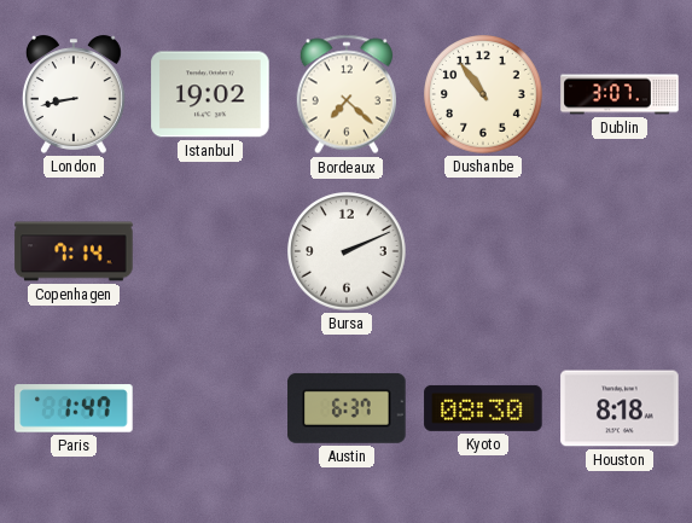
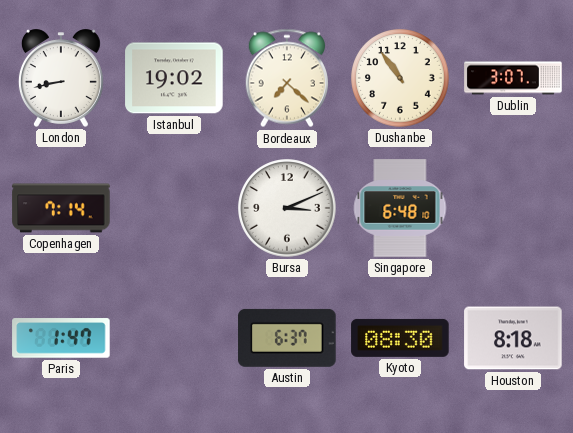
Bursa: 2:11 -> 3:11
Singapore: none -> 6:48
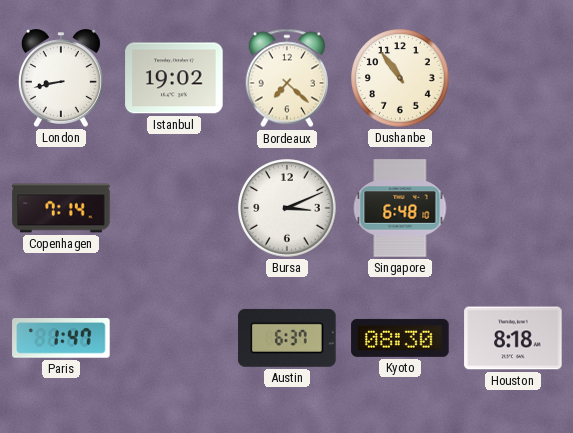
Dublin: 3:07 -> none
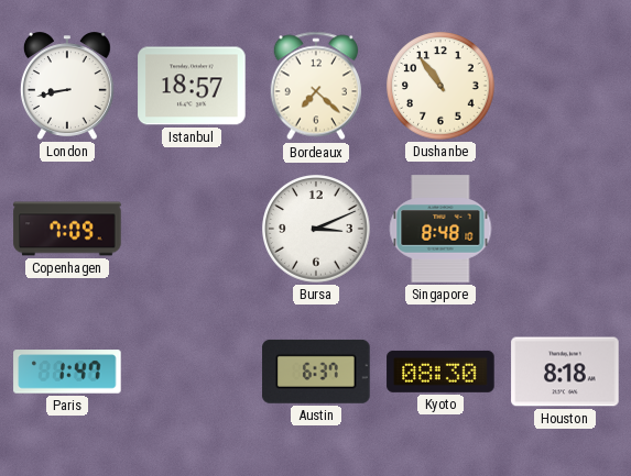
Istanbul: 19:02 -> 18:57
Copenhagen: 7:14 -> 7:09
Singapore: 6:48 -> 8:48
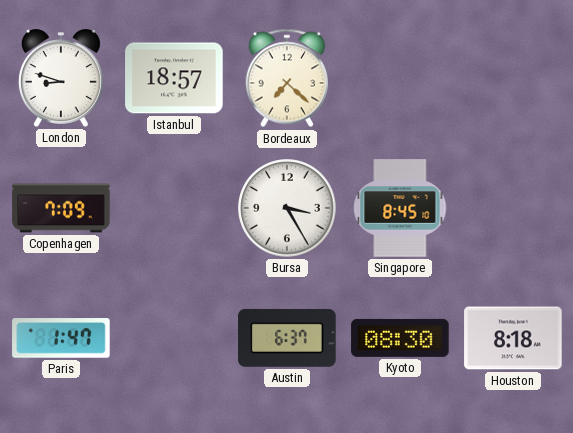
London: 8:43 -> 8:48
Dushanbe: 10:54 -> none
Bursa: 3:11 -> 3:25
Singapore: 8:48 -> 8:45
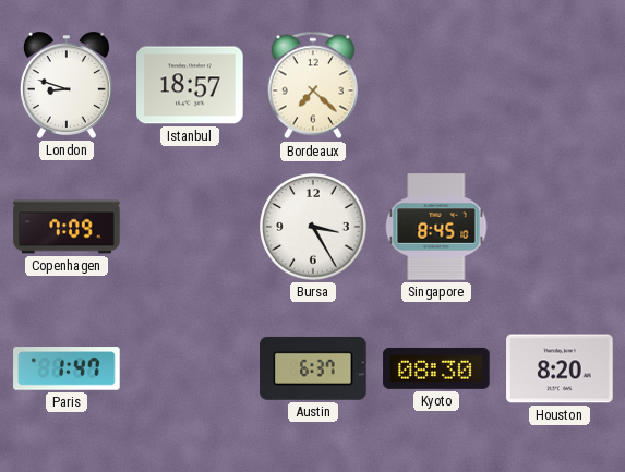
Houston: 8:18 -> 8:20
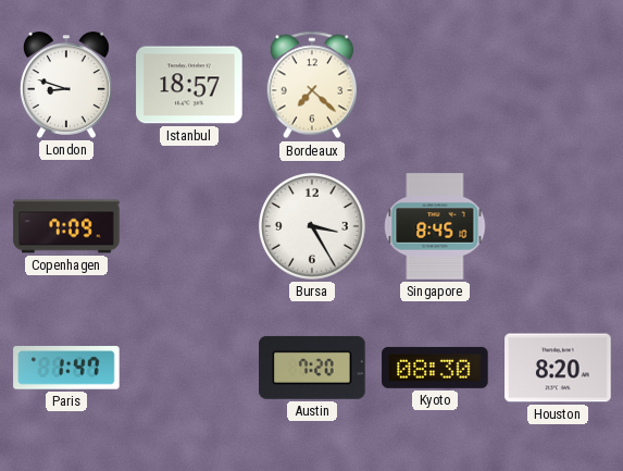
Austin: 6:37 -> 7:20
